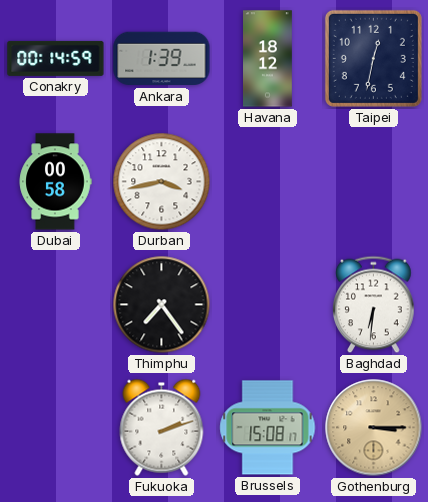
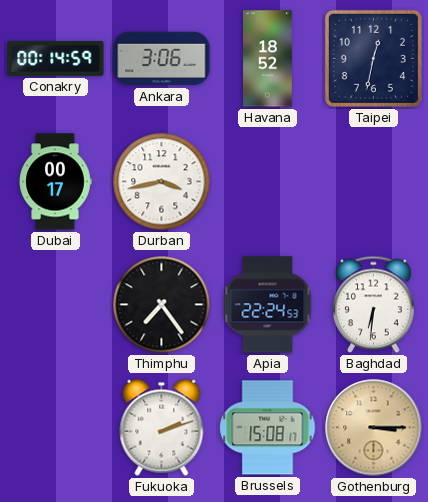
Ankara: 1:39 -> 3:06
Havana: 18:12 -> 18:52
Dubai: 00:58 -> 00:17
Apia: none -> 22:24
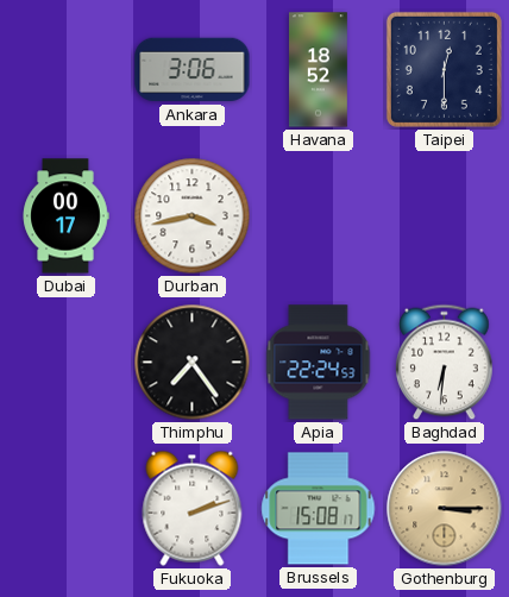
Conakry: 00:14 -> none
Taipei: 12:32 -> 12:30
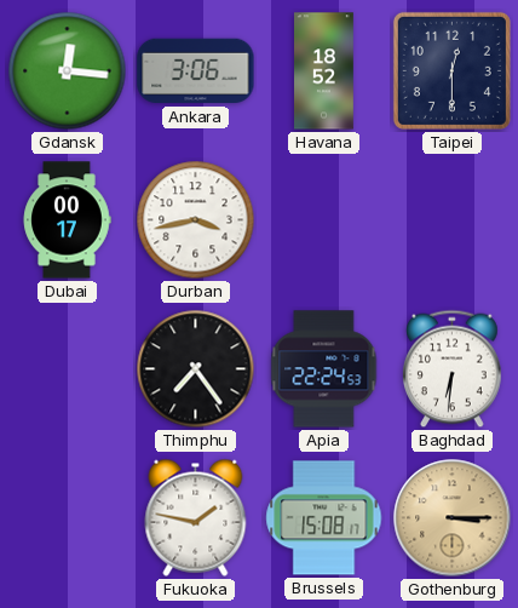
Gdansk: none -> 12:16
Fukuoka: 2:12 -> 1:47
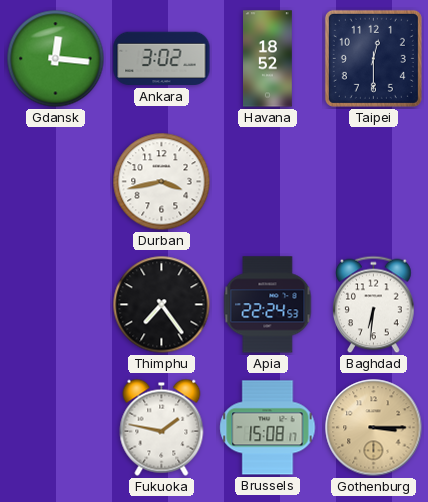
Ankara: 3:06 -> 3:02
Dubai: 00:17 -> none
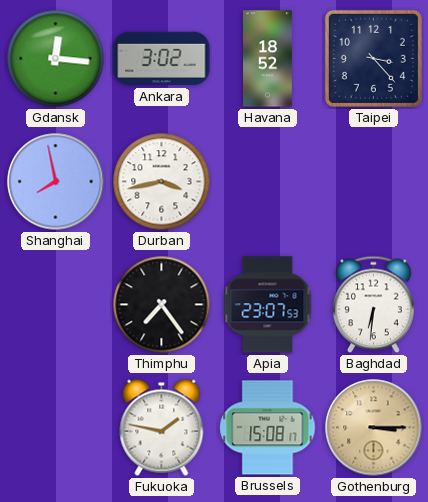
Taipei: 12:30 -> 3:23
Shanghai: none -> 7:58
Apia: 22:24 -> 23:07
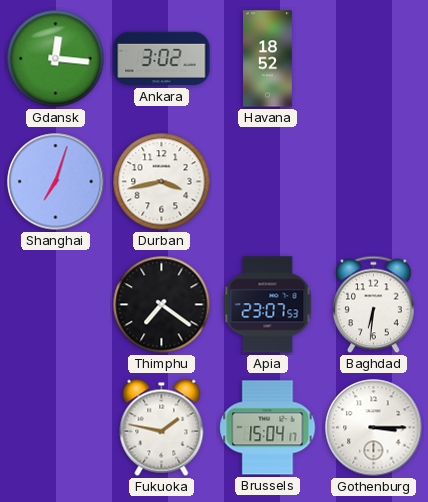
Taipei: 3:23 -> none
Shanghai: 7:58 -> 7:03
Thimphu: 7:24 -> 7:21
Brussels: 15:08 -> 15:04
Gothenburg dial: champagne -> white
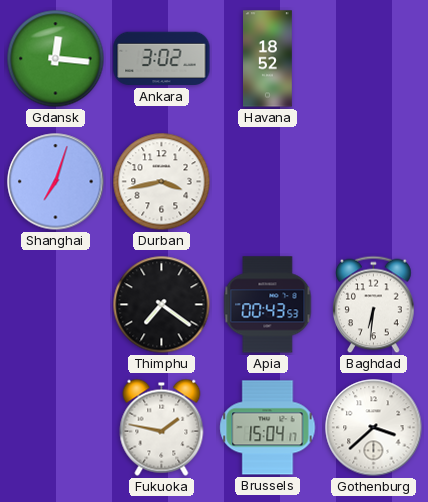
Apia: 23:07 -> 00:43
Gothenburg: 3:15 -> 3:38
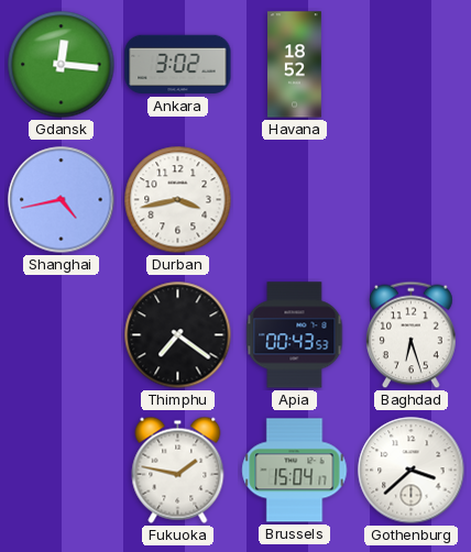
Shanghai: 7:03 -> 4:43
Baghdad: 6:31 -> 6:27
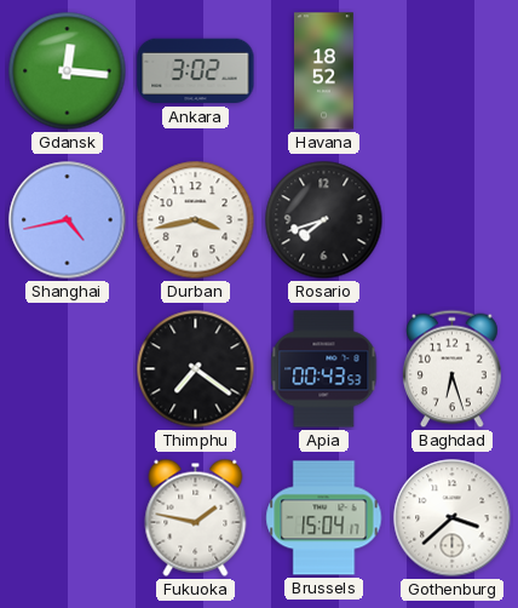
Rosario: none -> 7:42
